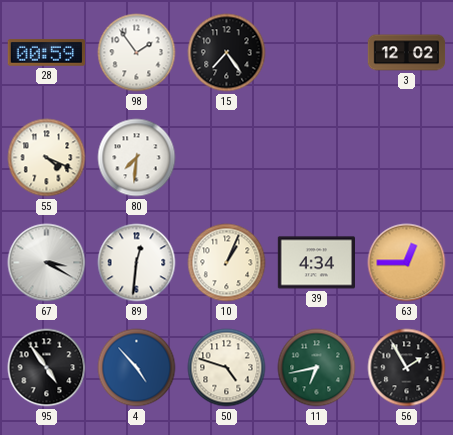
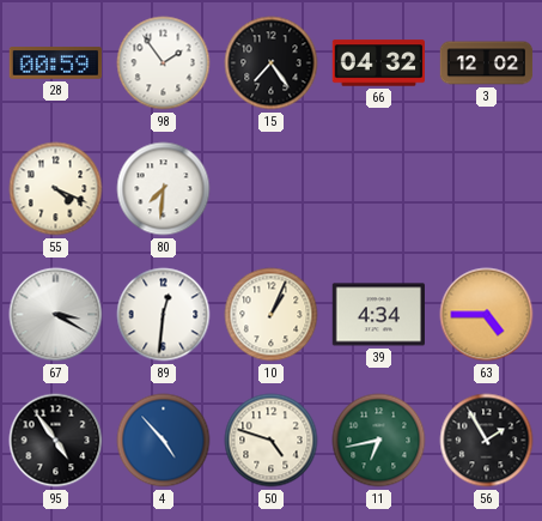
66: none -> 04:32
63: 12:45 -> 4:45
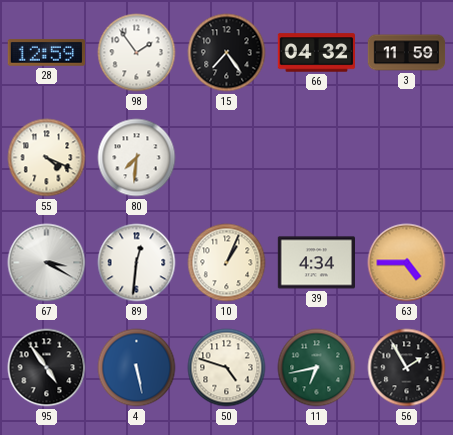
28: 00:59 -> 12:59
3: 12:02 -> 11:59
4: 4:53 -> 5:28
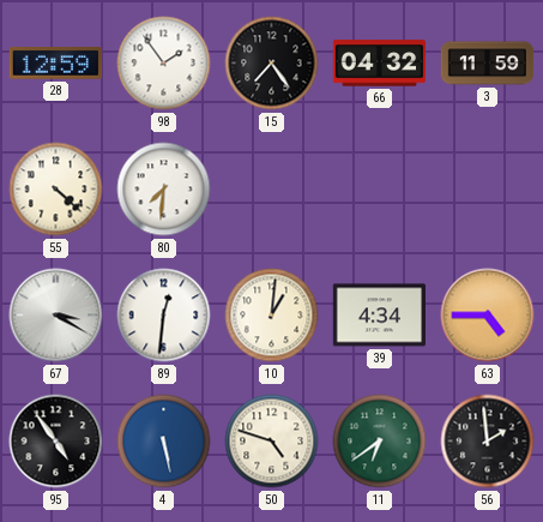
55: 4:19 -> 4:22
10: 1:04 -> 1:01
11: 6:43 -> 6:39
56: 1:55 -> 1:59
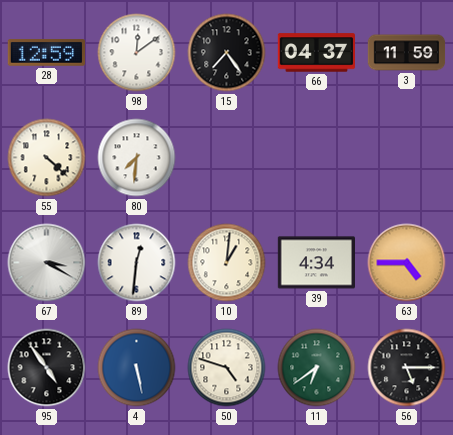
98: 1:54 -> 12:09
66: 04:32 -> 04:37
56: 1:59 -> 5:15
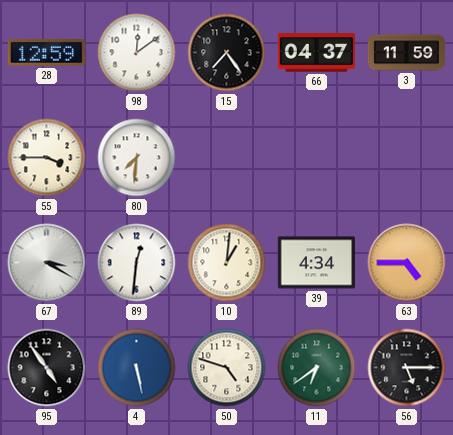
55: 4:22 -> 3:45
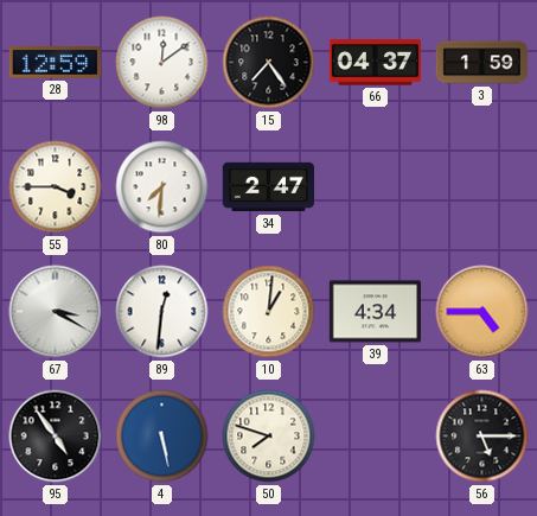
3: 11:59 -> 1:59
34: none -> 2:47
50: 4:48 -> 7:48
11: 6:39 -> none
